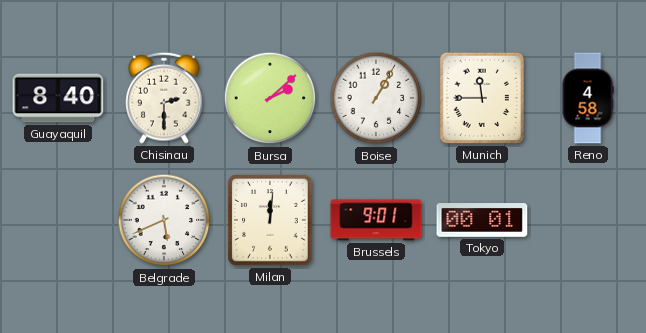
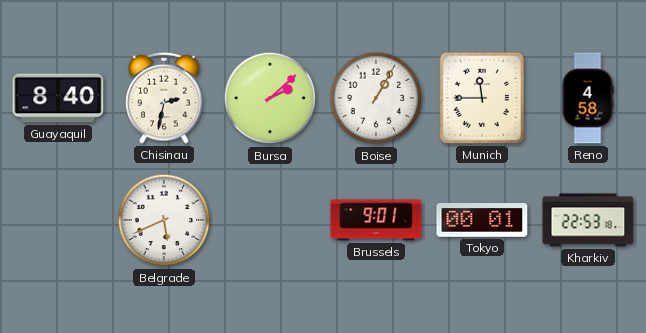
Chisinau: 2:30 -> 2:32
Milan: 12:01 -> none
Kharkiv: none -> 22:53
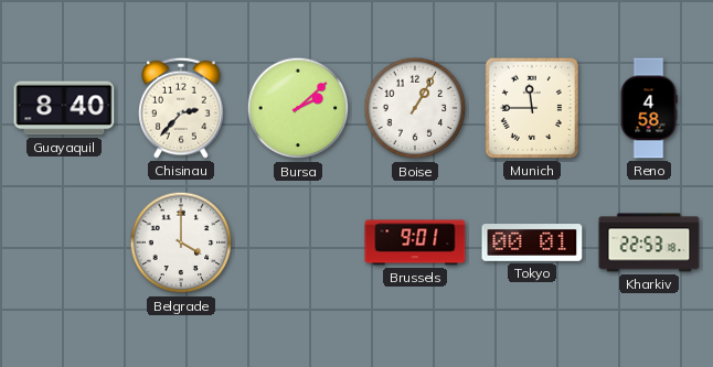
Chisinau: 2:32 -> 2:37
Belgrade: 5:41 -> 4:00
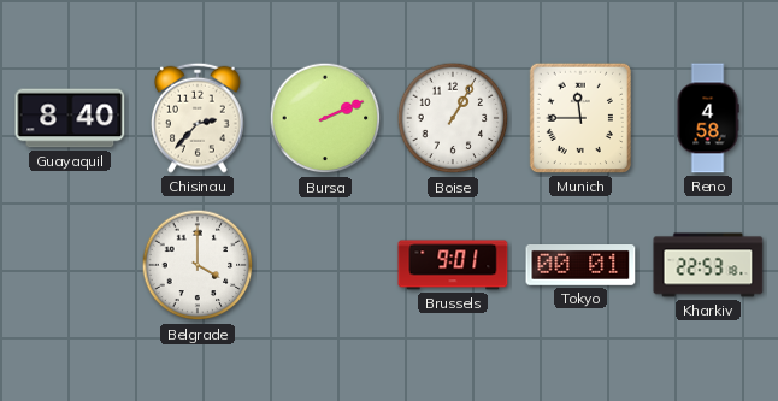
Bursa: 2:08 -> 2:11
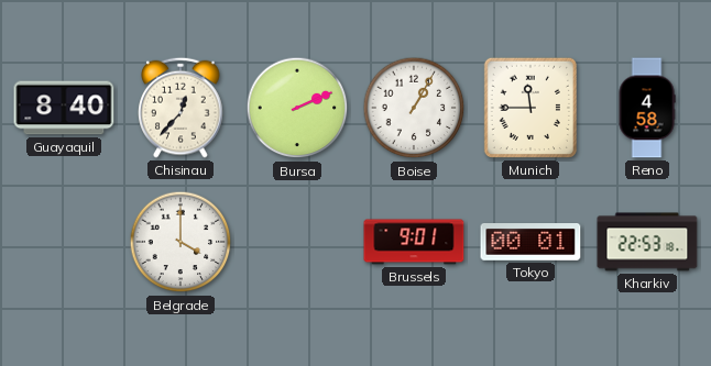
Chisinau: 2:37 -> 12:37
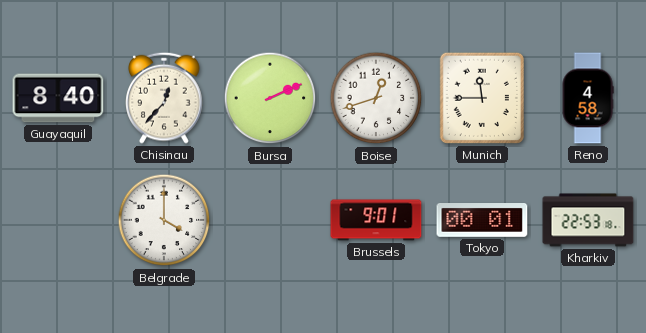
Boise: 1:05 -> 12:42
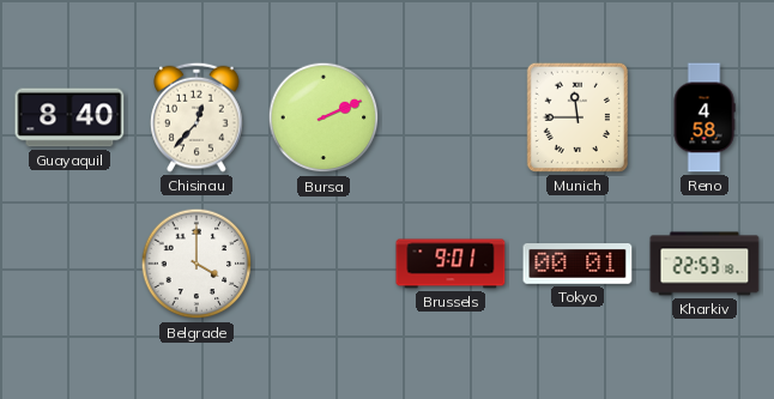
Boise: 12:42 -> none
